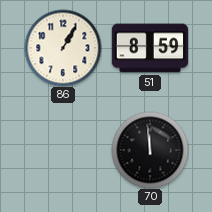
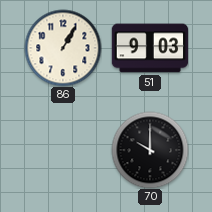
51: 8:59 -> 9:03
70: 11:59 -> 10:00
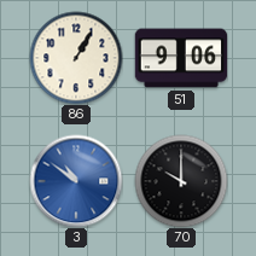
51: 9:03 -> 9:06
3: none -> 10:51
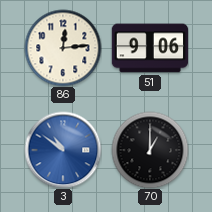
86: 1:05 -> 12:14
70: 10:00 -> 1:00
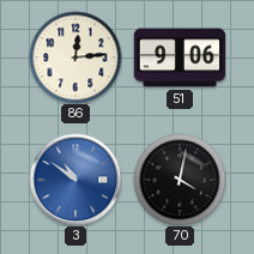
70: 1:00 -> 4:02
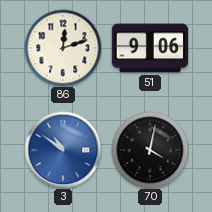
86: 12:14 -> 12:12
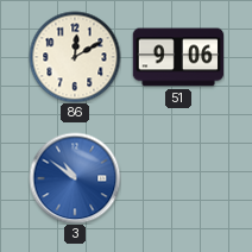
86: 12:12 -> 12:10
70: 4:02 -> none
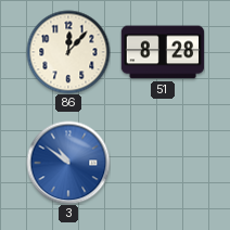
86: 12:10 -> 12:07
51: 9:06 -> 8:28
